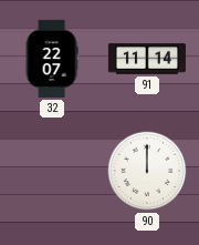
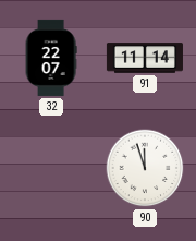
90: 12:00 -> 11:57
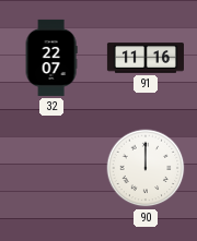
91: 11:14 -> 11:16
90: 11:57 -> 12:00
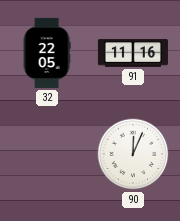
32: 22:07 -> 22:05
90: 12:00 -> 12:04
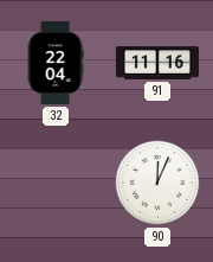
32: 22:05 -> 22:04
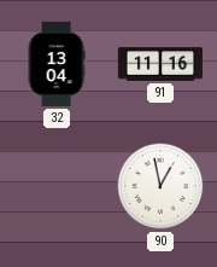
32: 22:04 -> 13:04
90: 12:04 -> 12:58
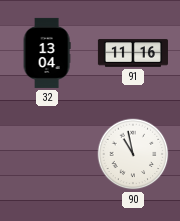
90: 12:58 -> 10:58
